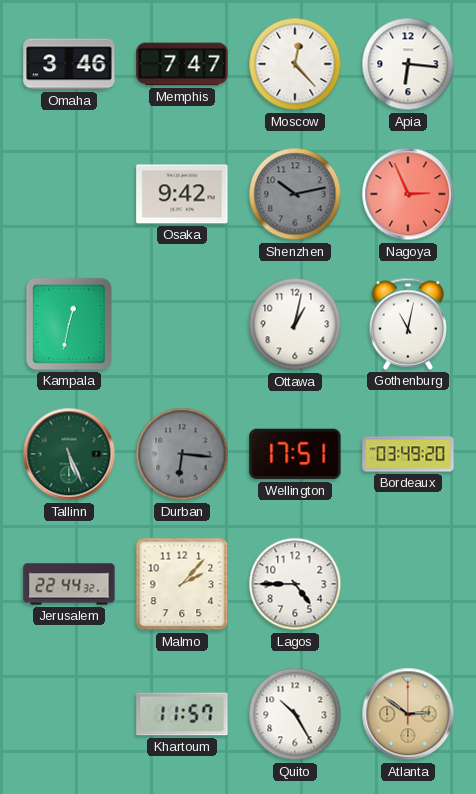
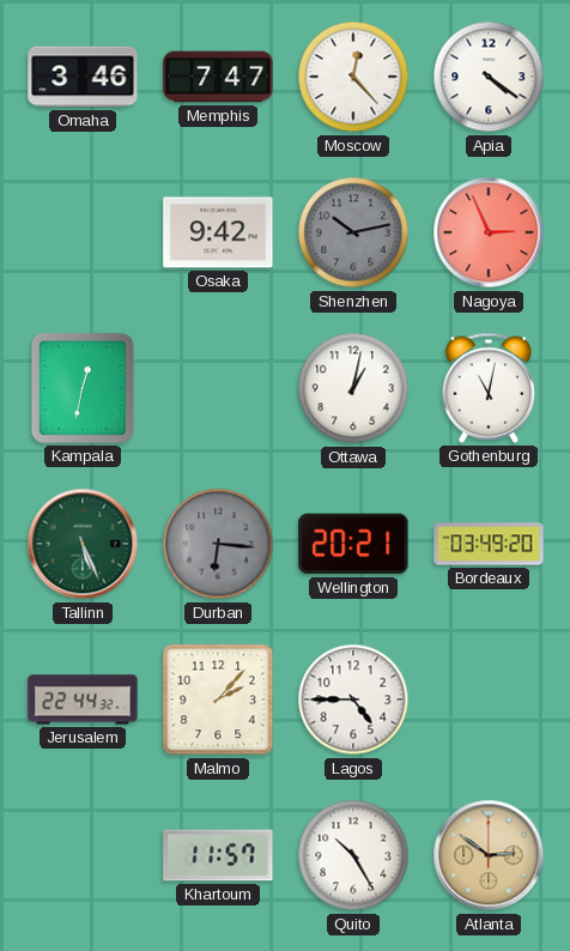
Apia: 6:16 -> 4:21
Wellington: 17:51 -> 20:21
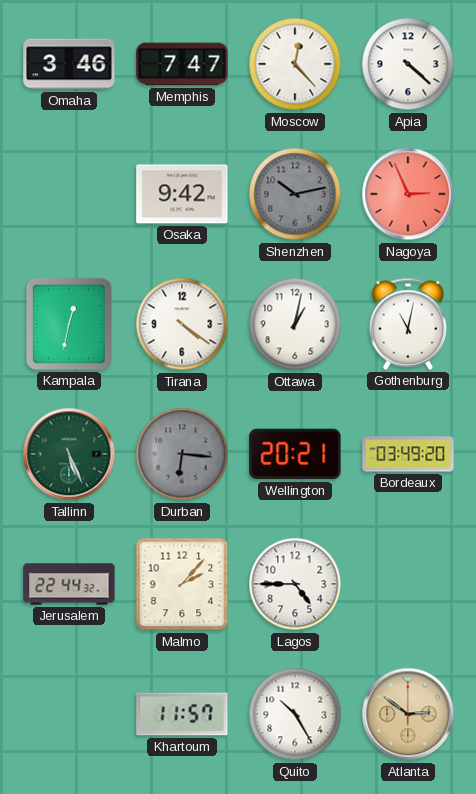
Apia: 4:21 -> 4:22
Tirana: none -> 4:21
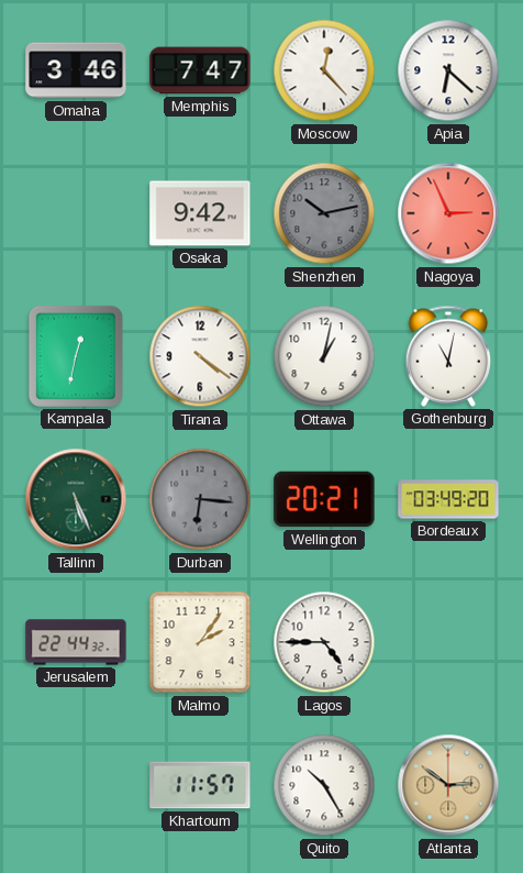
Apia: 4:22 -> 6:22
Malmo: 2:07 -> 2:06
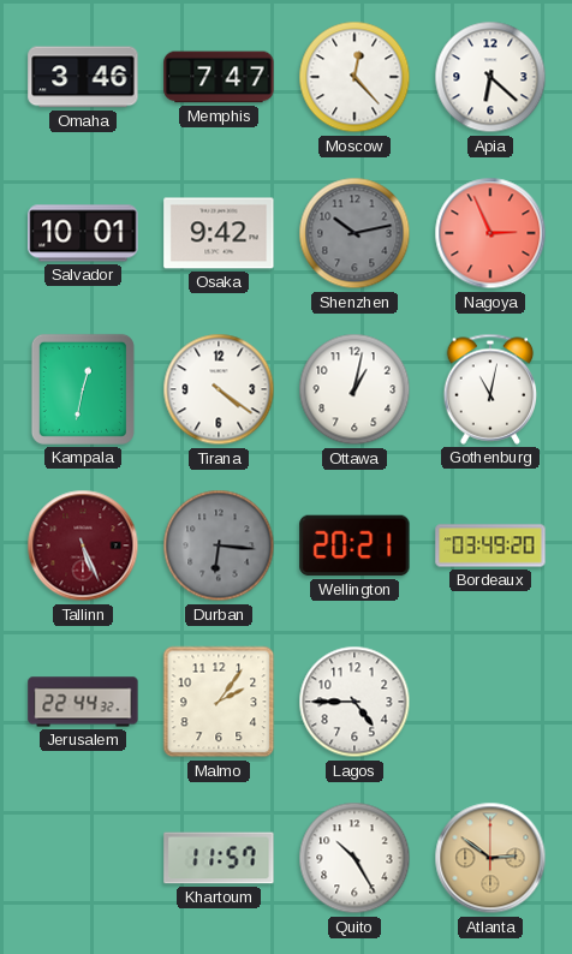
Salvador: none -> 10:01
Tallinn dial: green -> burgundy
